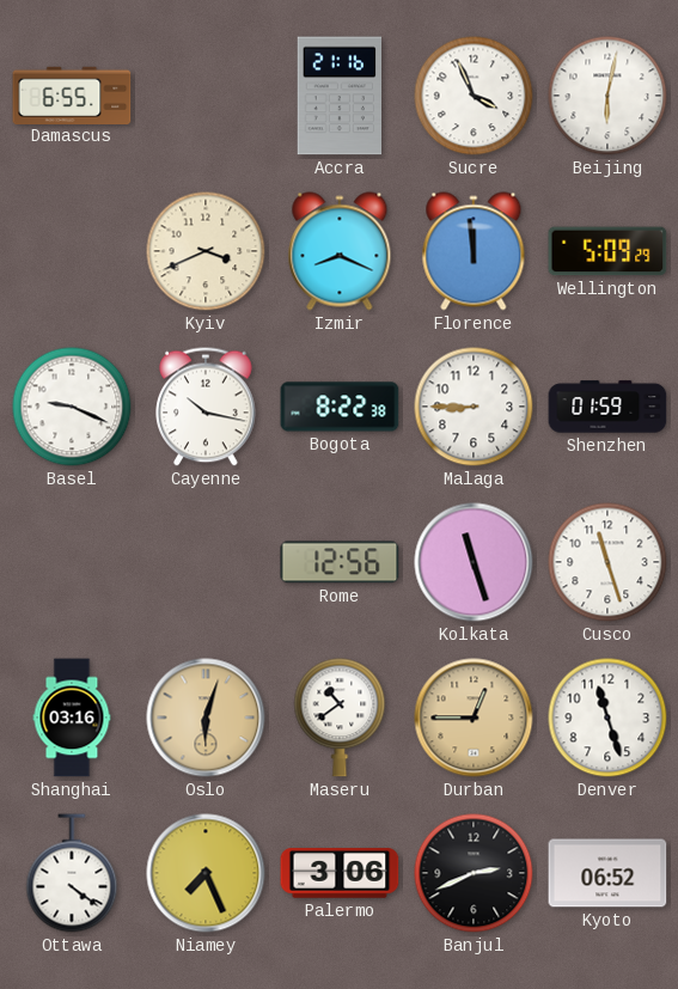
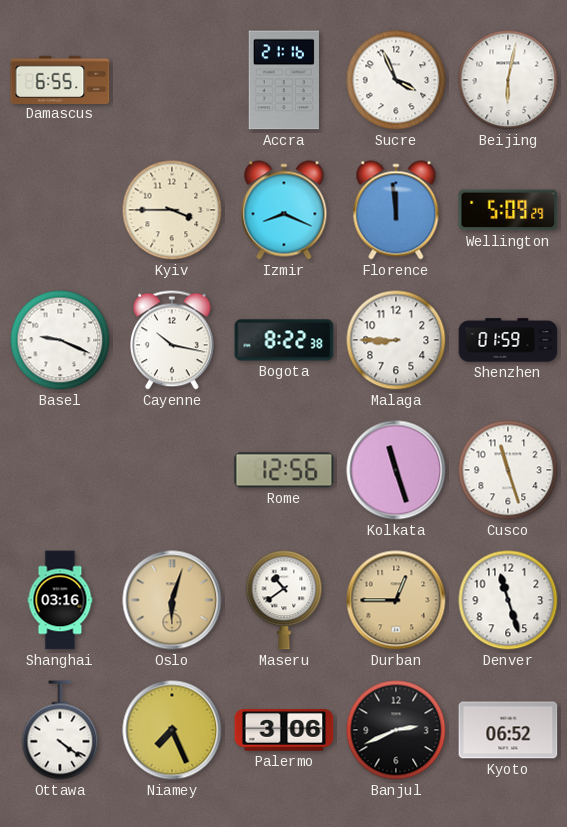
Kyiv: 3:41 -> 3:45
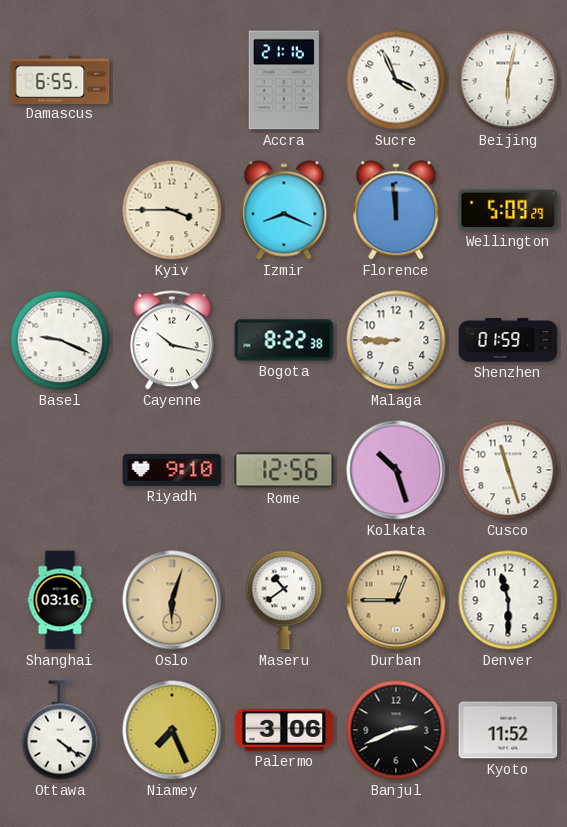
Riyadh: none -> 9:10
Kolkata: 11:27 -> 10:27
Denver: 11:27 -> 11:30
Kyoto: 06:52 -> 11:52
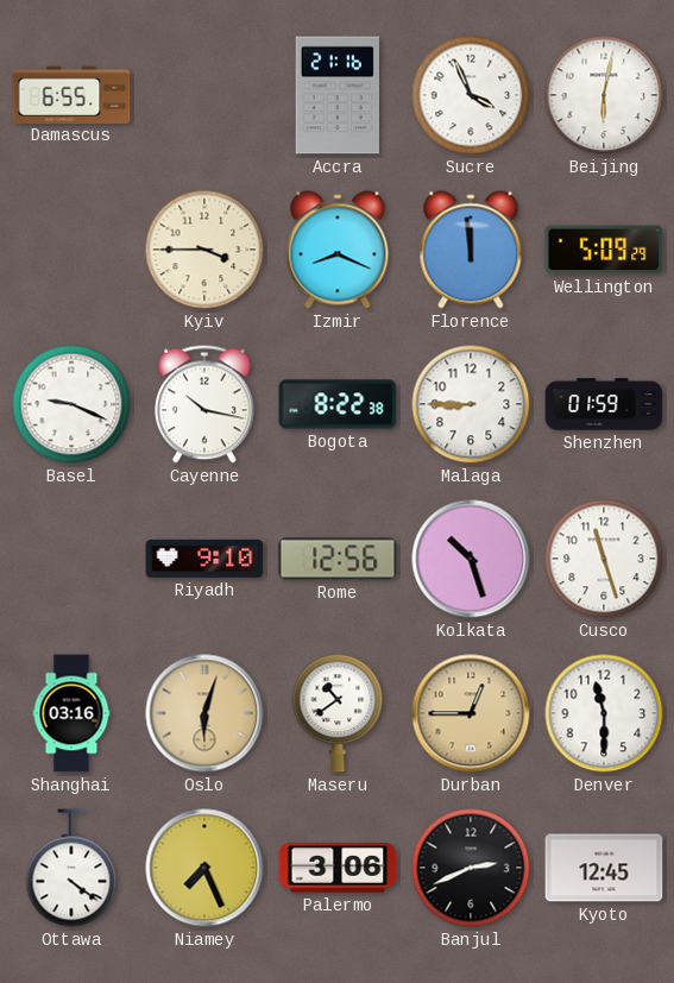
Kyoto: 11:52 -> 12:45
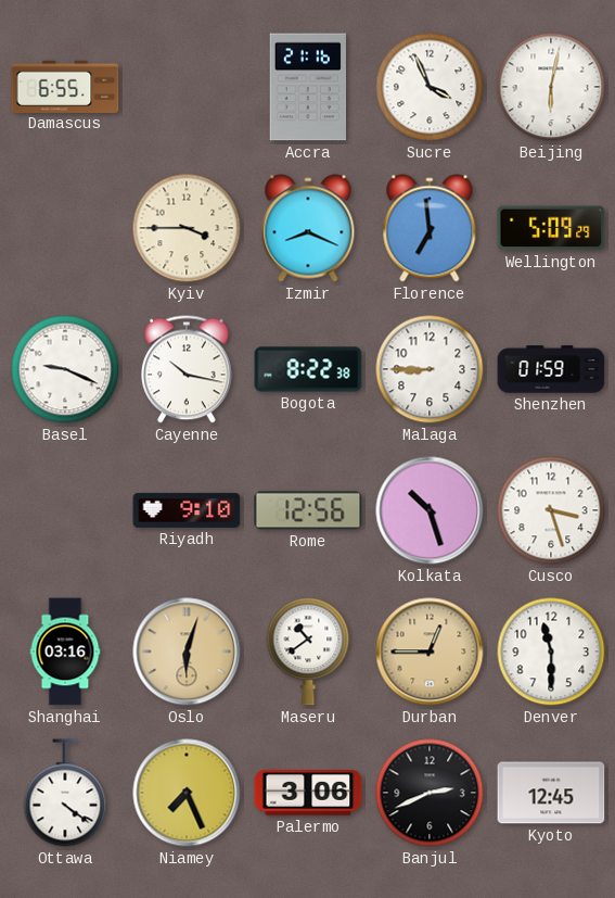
Florence: 11:59 -> 6:59
Cusco: 11:27 -> 3:27
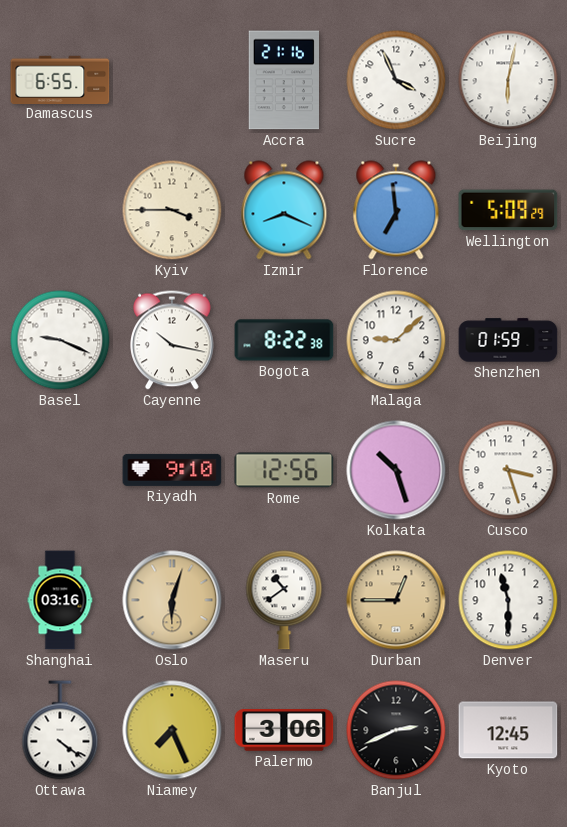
Malaga: 8:45 -> 9:08
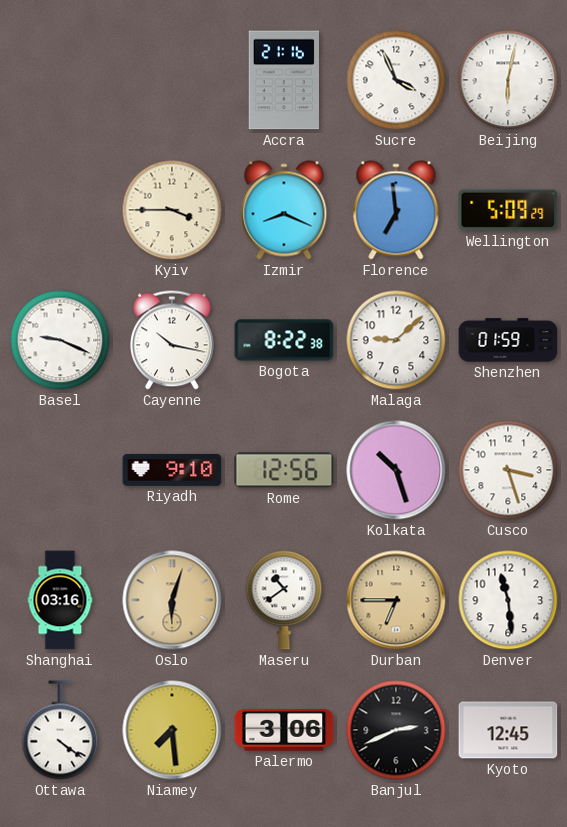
Damascus: 6:55 -> none
Durban: 12:45 -> 6:45
Denver: 11:30 -> 11:29
Niamey: 7:26 -> 7:29
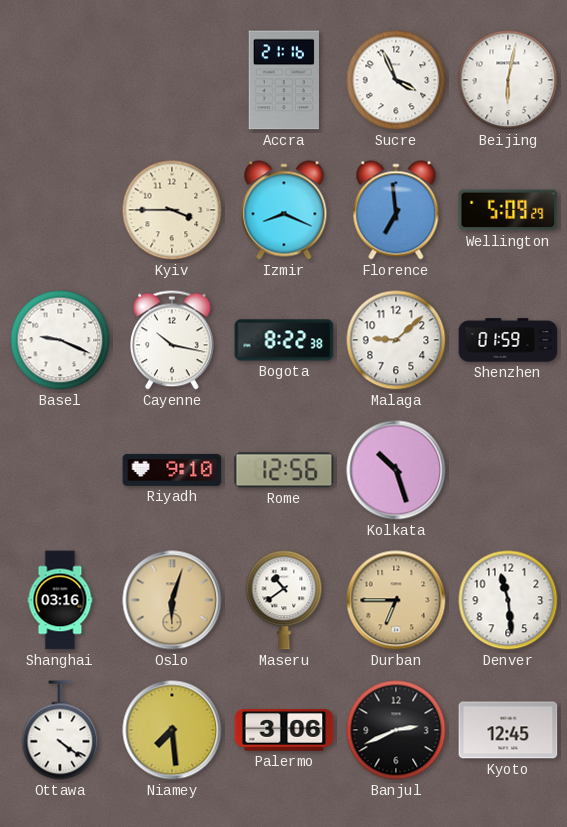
Cusco: 3:27 -> none
